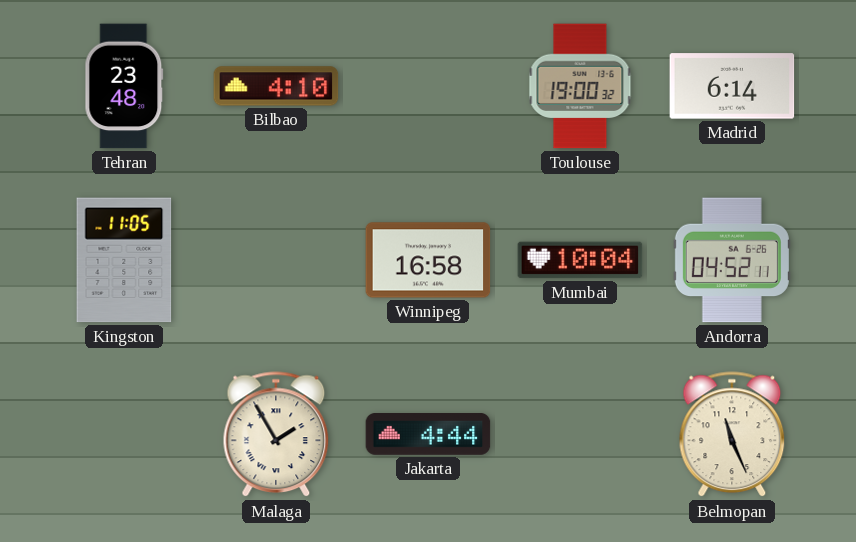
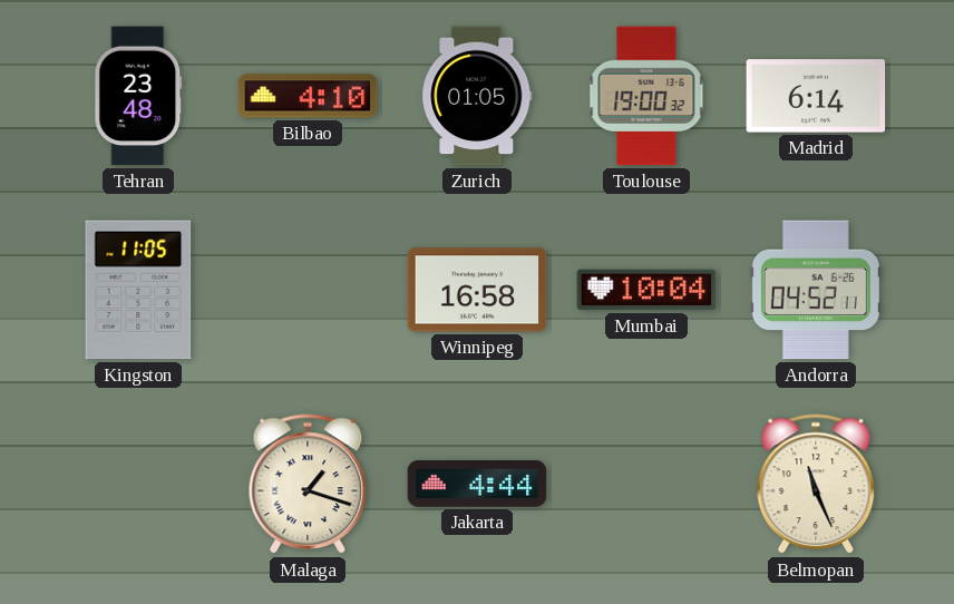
Zurich: none -> 01:05
Malaga: 1:55 -> 1:18
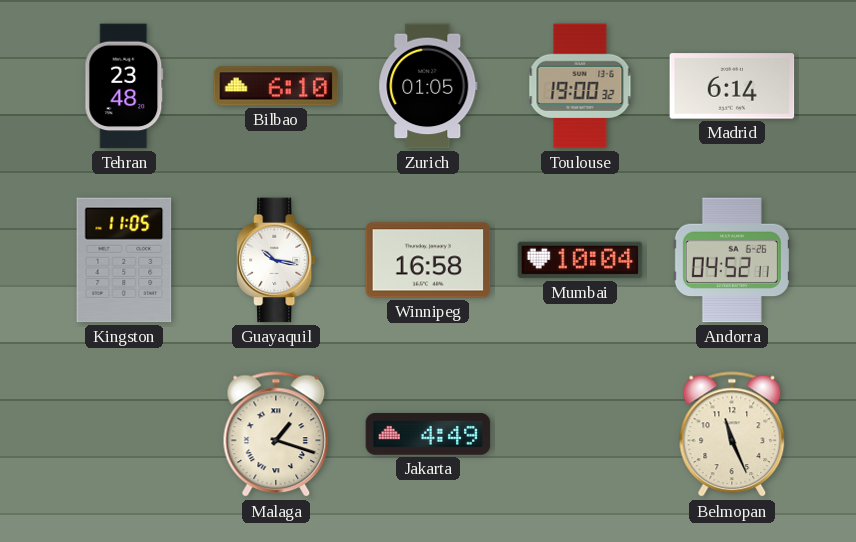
Bilbao: 4:10 -> 6:10
Guayaquil: none -> 10:17
Jakarta: 4:44 -> 4:49
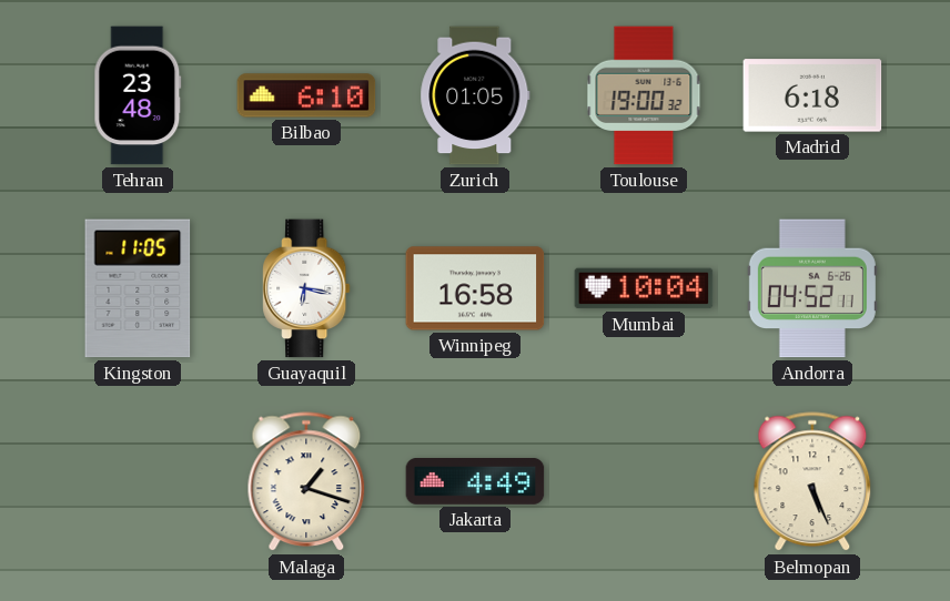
Madrid: 6:14 -> 6:18
Guayaquil: 10:17 -> 6:17
Belmopan: 11:26 -> 5:26
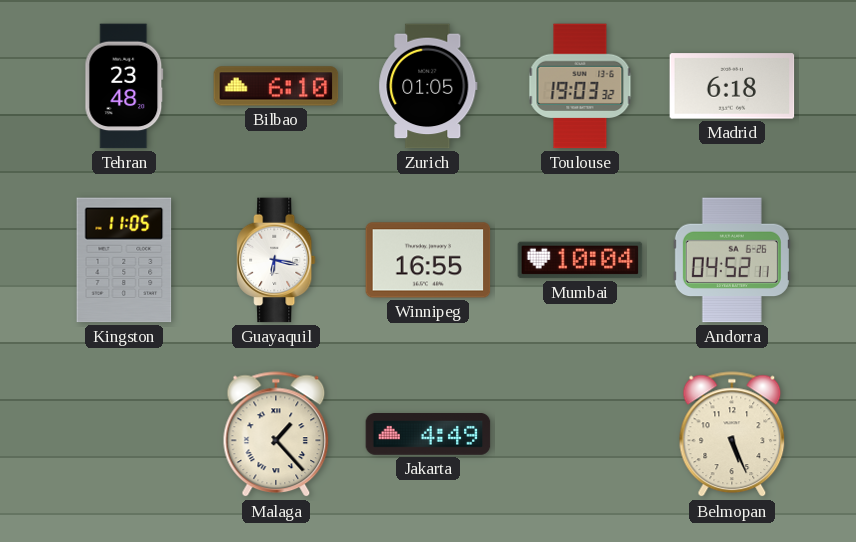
Toulouse: 19:00 -> 19:03
Winnipeg: 16:58 -> 16:55
Malaga: 1:18 -> 1:23
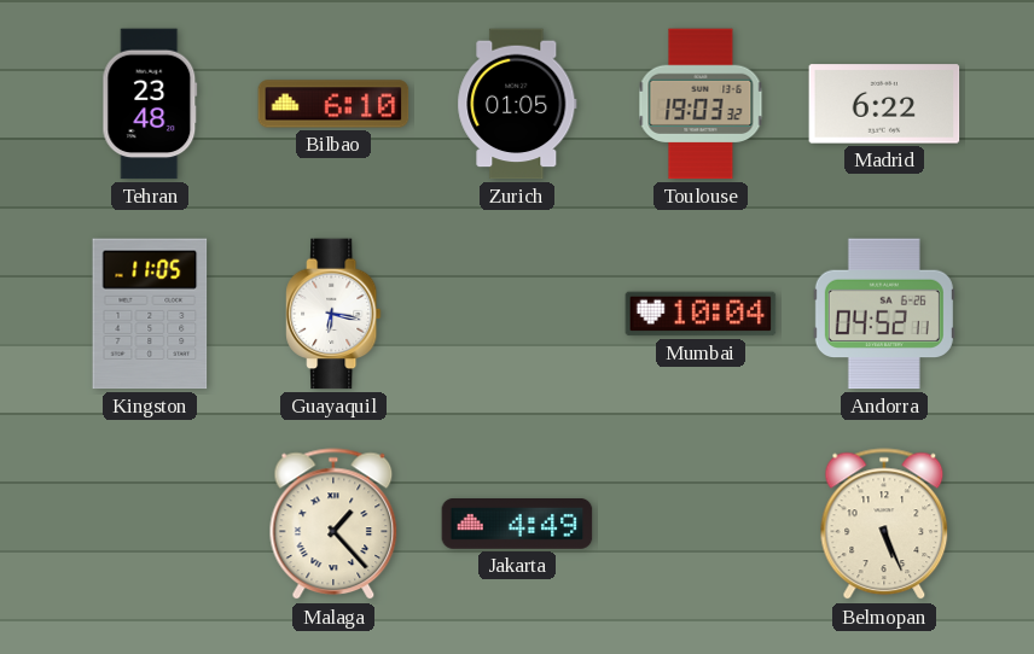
Madrid: 6:18 -> 6:22
Winnipeg: 16:55 -> none
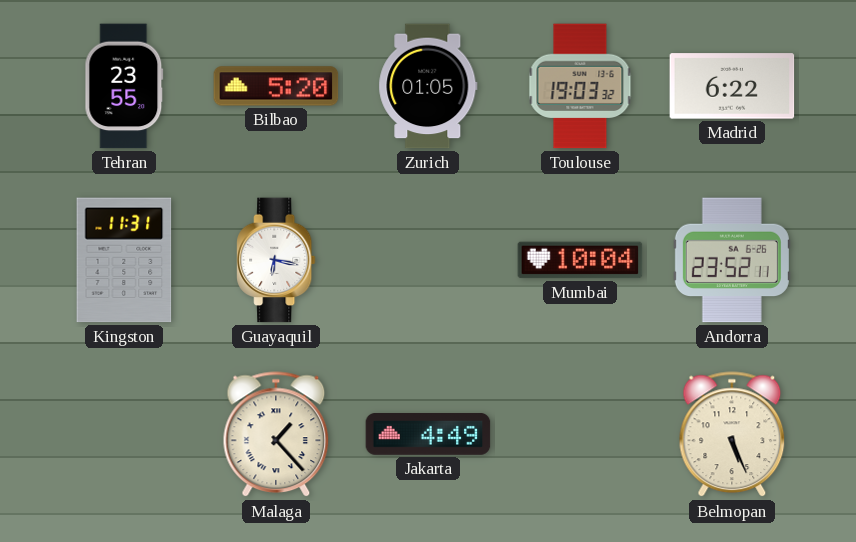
Tehran: 23:48 -> 23:55
Bilbao: 6:10 -> 5:20
Kingston: 11:05 -> 11:31
Andorra: 04:52 -> 23:52
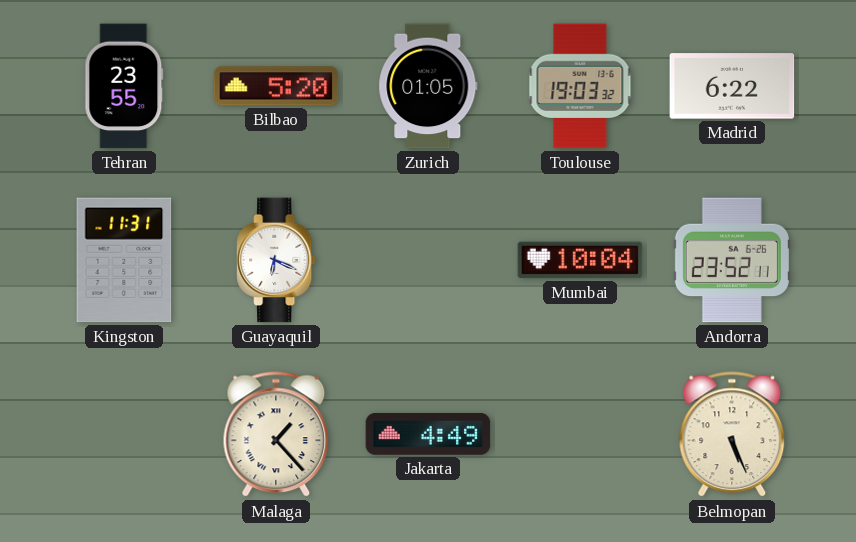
Guayaquil: 6:17 -> 6:19
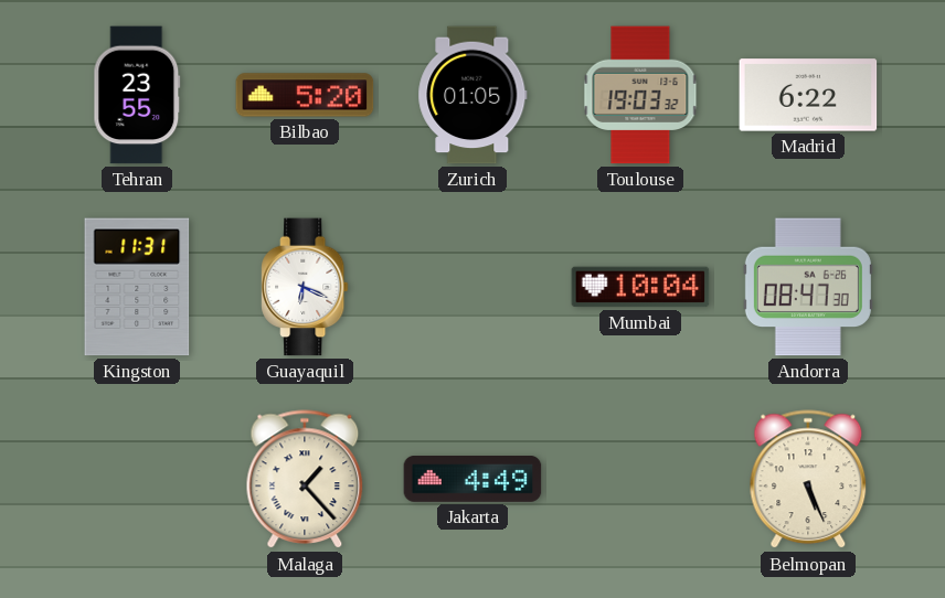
Andorra: 23:52 -> 08:47
